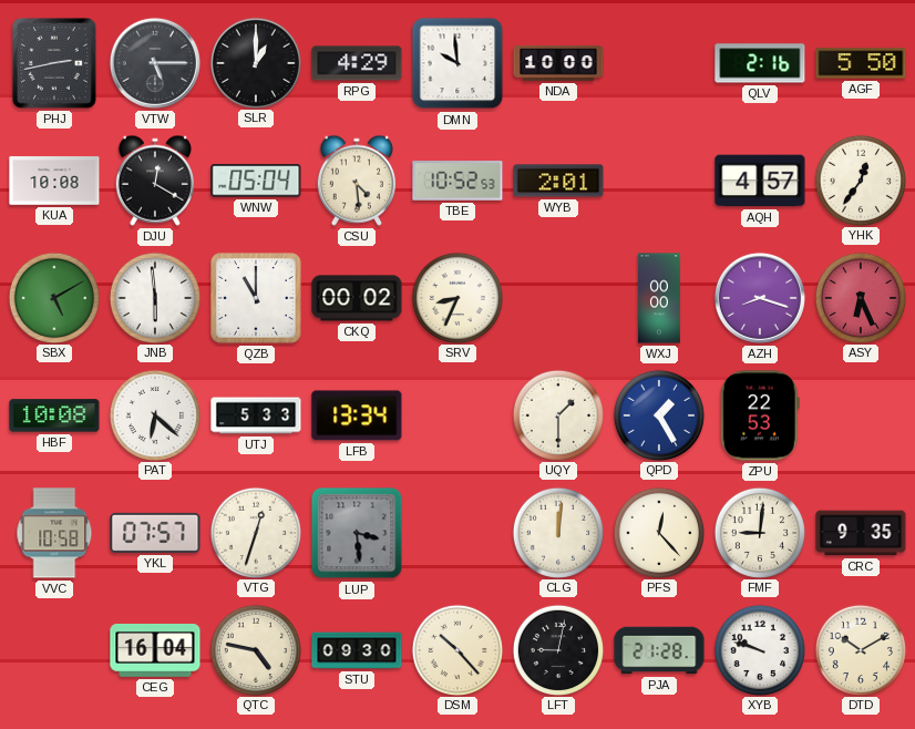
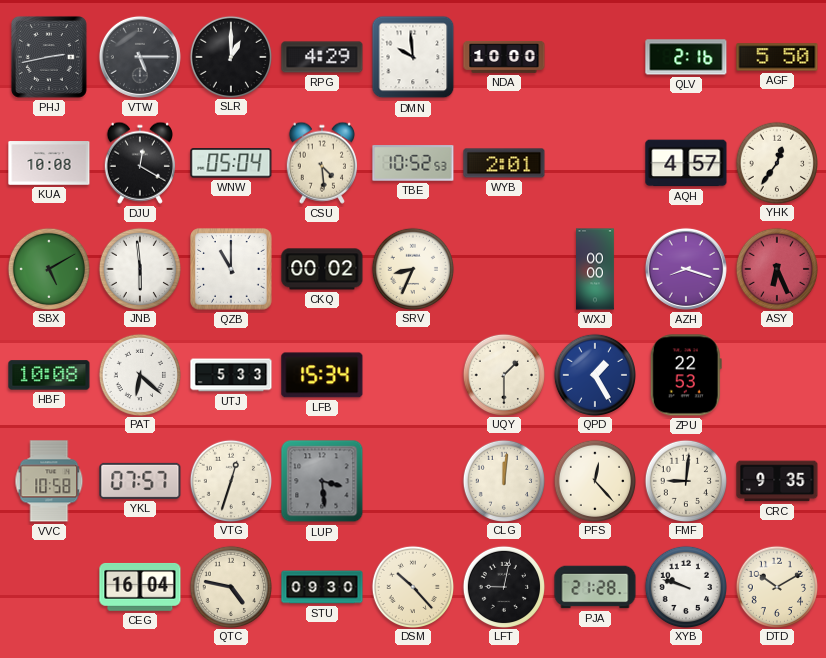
LFB: 13:34 -> 15:34
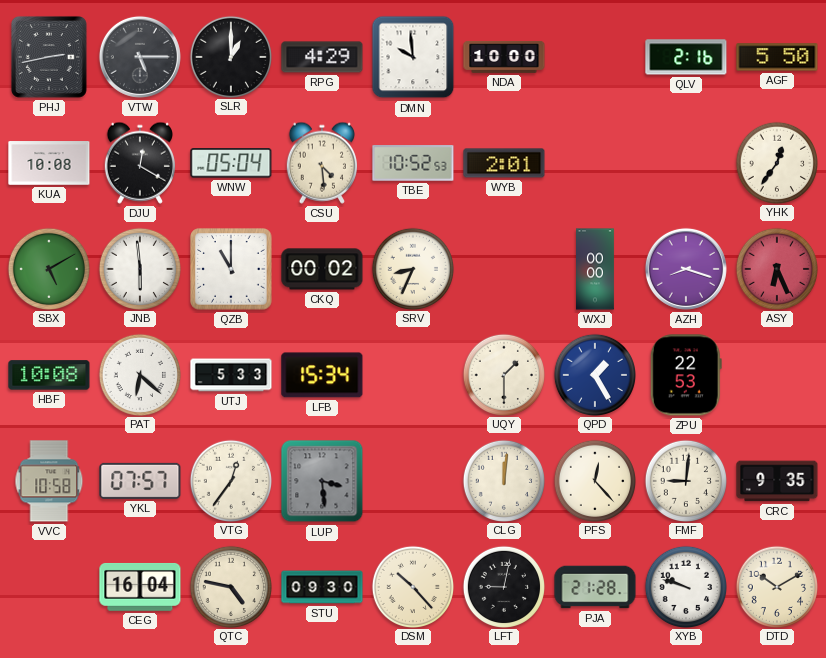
AQH: 4:57 -> none
VTG: 12:33 -> 12:36
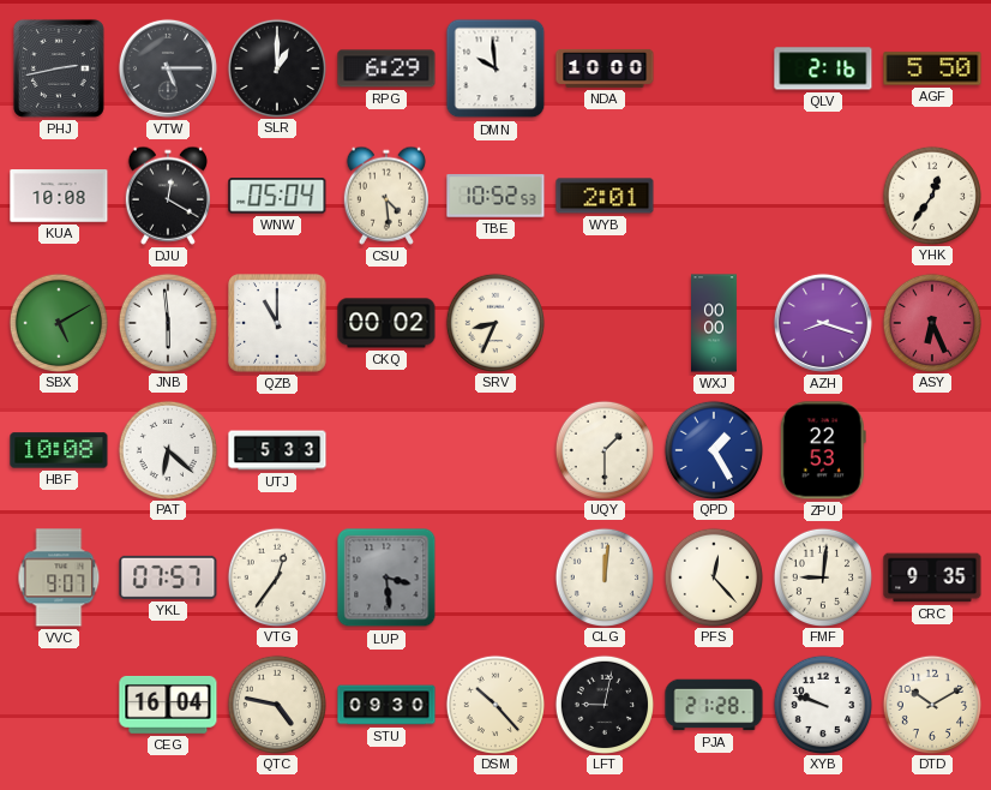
RPG: 4:29 -> 6:29
LFB: 15:34 -> none
VVC: 10:58 -> 9:07
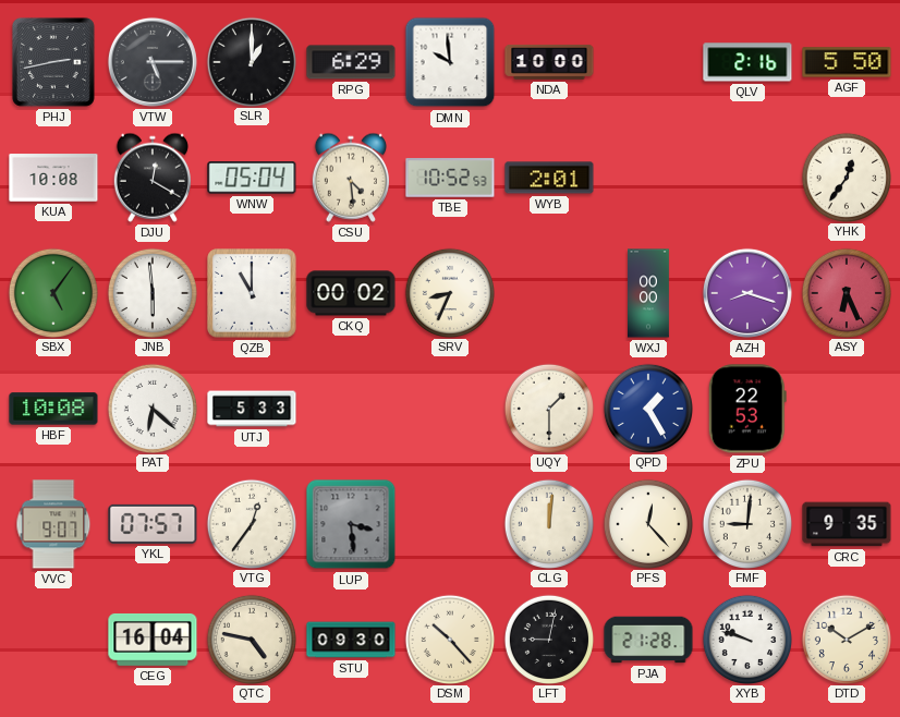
SBX: 5:10 -> 5:06
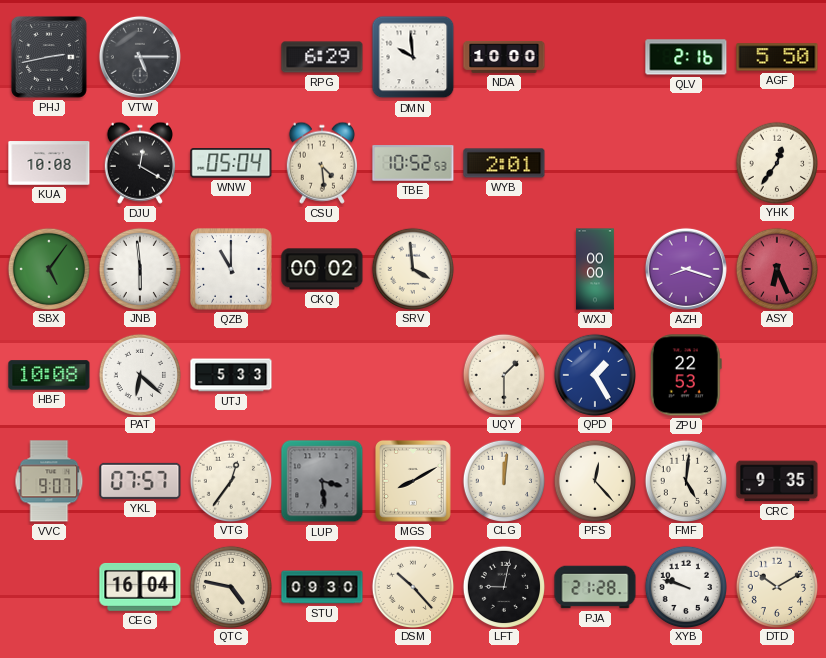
SLR: 1:00 -> none
SRV: 8:34 -> 3:59
MGS: none -> 8:10
FMF: 9:01 -> 5:01
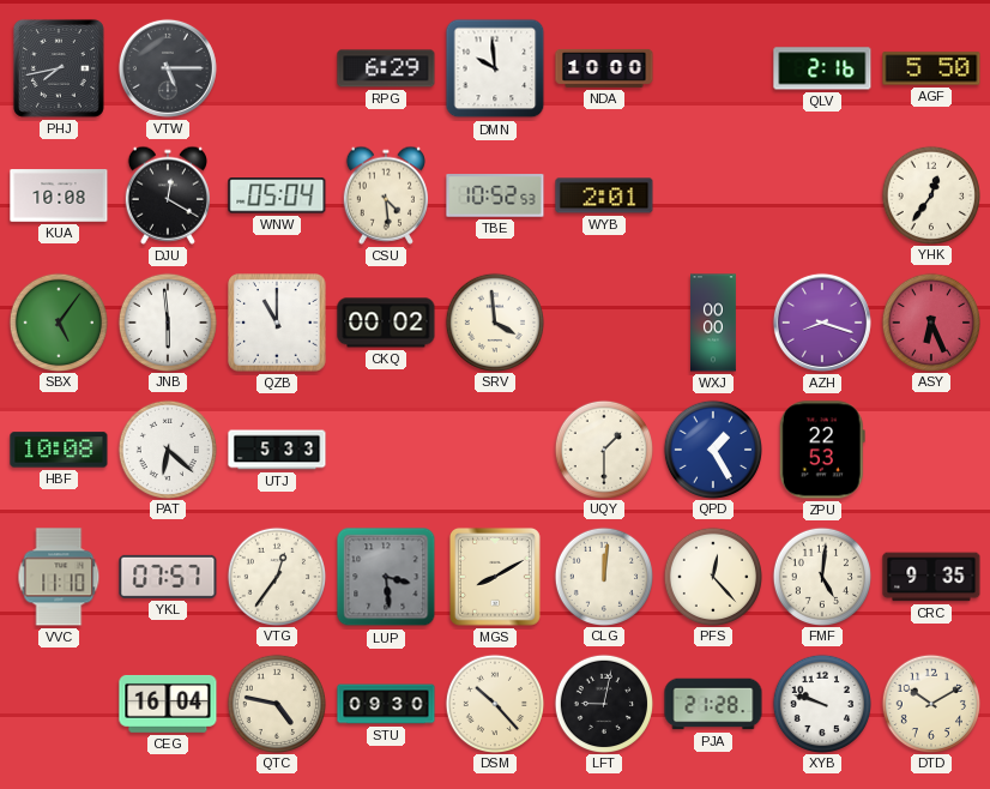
PHJ: 2:43 -> 7:43
VVC: 9:07 -> 11:10
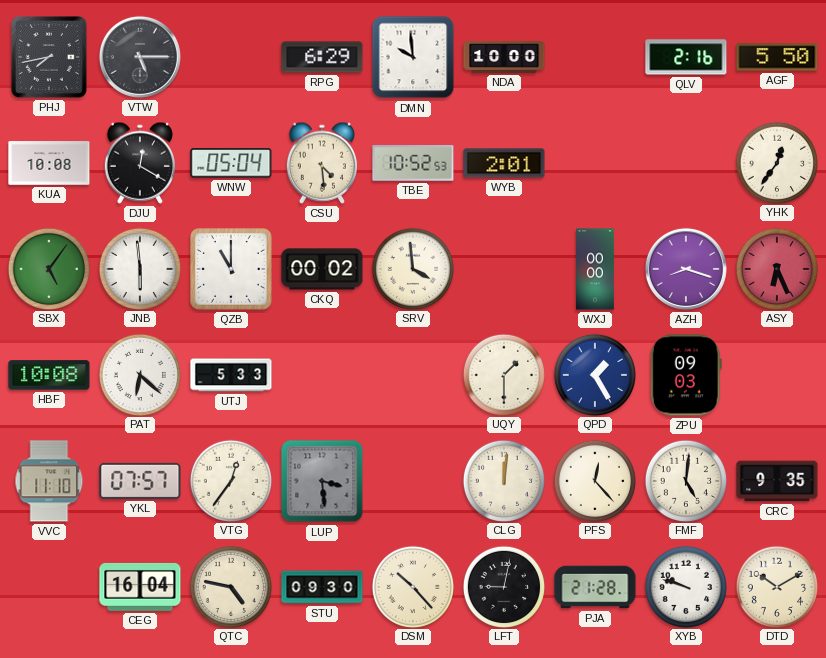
ZPU: 22:53 -> 09:03
MGS: 8:10 -> none
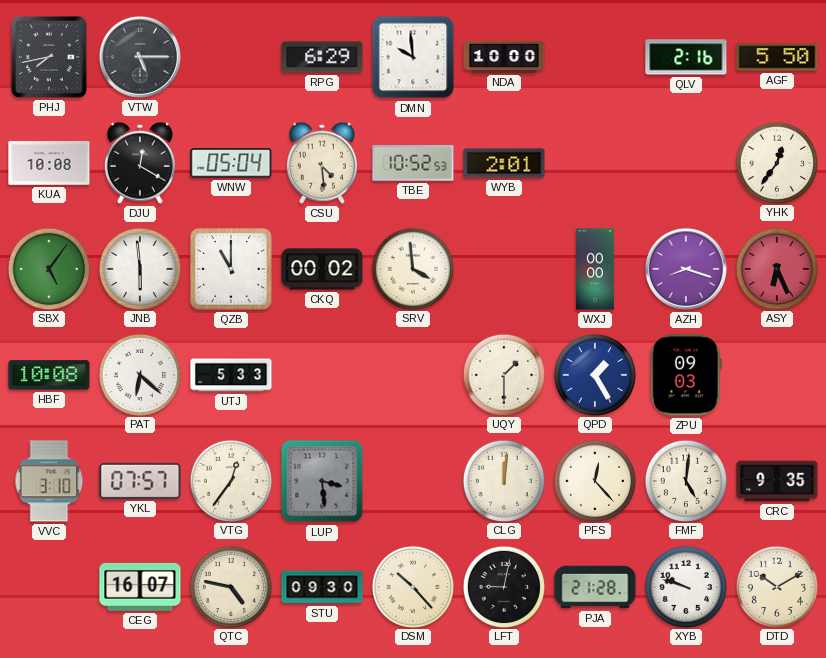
VVC: 11:10 -> 3:10
CEG: 16:04 -> 16:07
